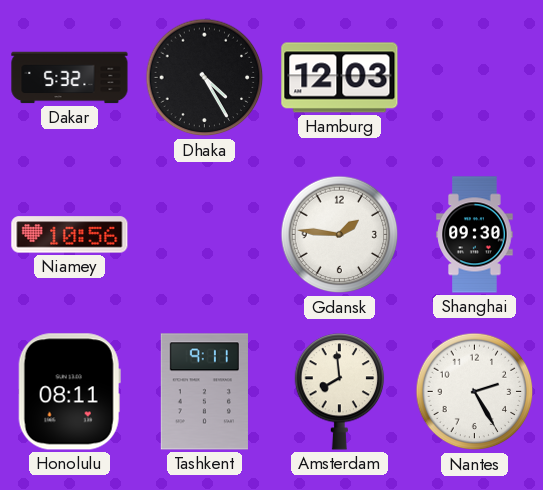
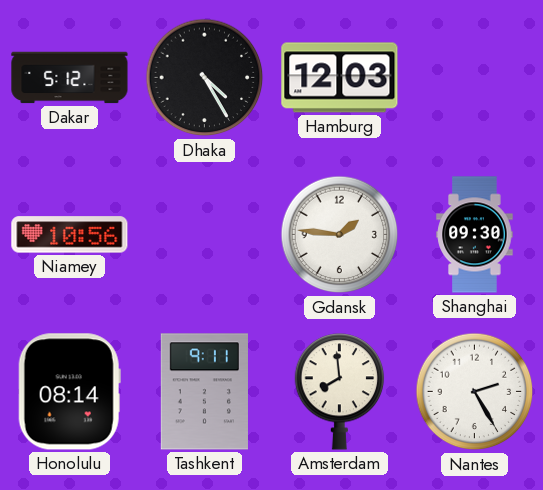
Dakar: 5:32 -> 5:12
Honolulu: 08:11 -> 08:14
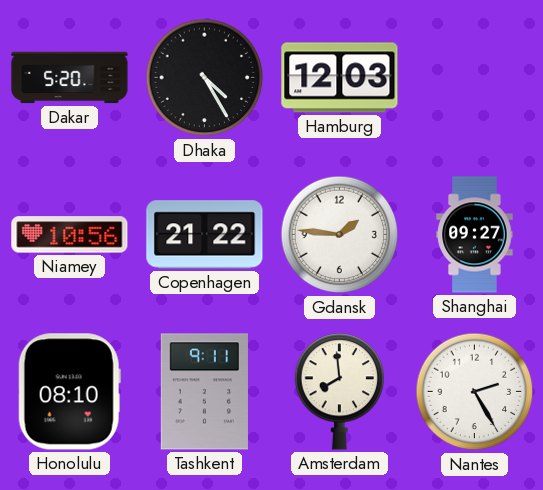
Dakar: 5:12 -> 5:20
Copenhagen: none -> 21:22
Shanghai: 09:30 -> 09:27
Honolulu: 08:14 -> 08:10
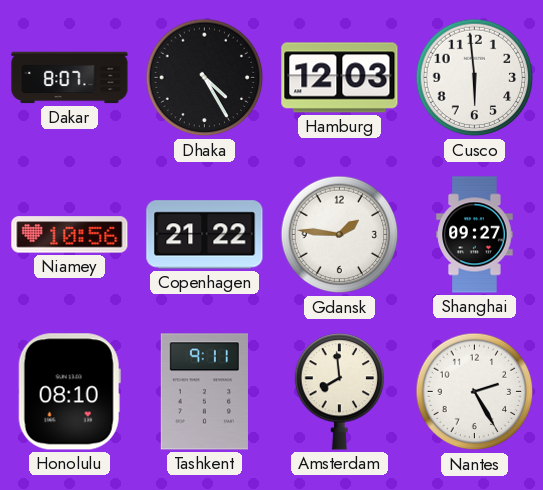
Dakar: 5:20 -> 8:07
Cusco: none -> 5:59
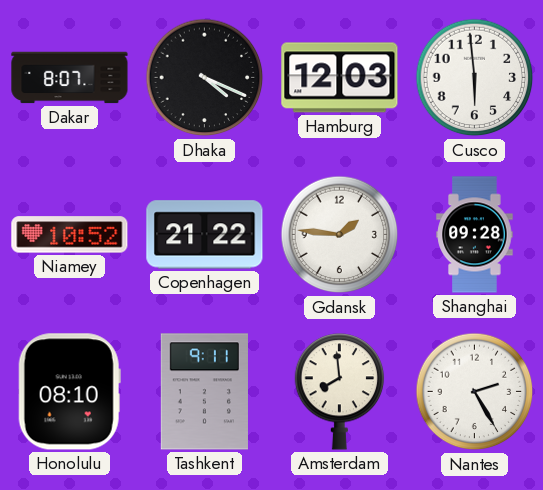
Dhaka: 4:25 -> 4:19
Niamey: 10:56 -> 10:52
Shanghai: 09:27 -> 09:28
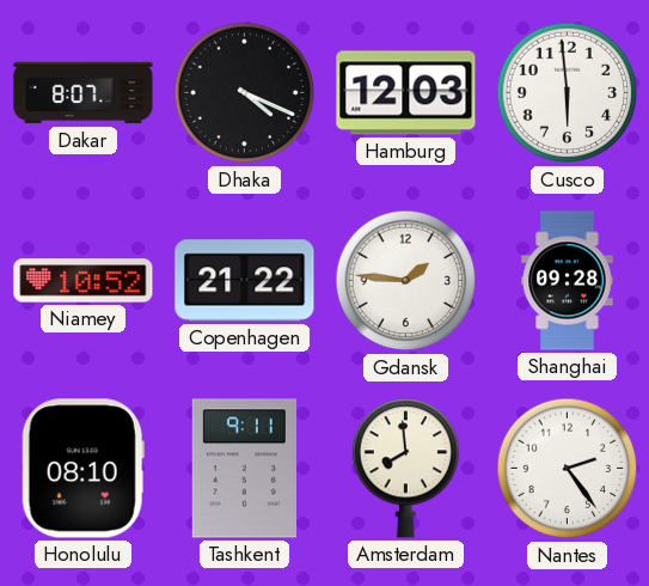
Nantes: 2:25 -> 2:24
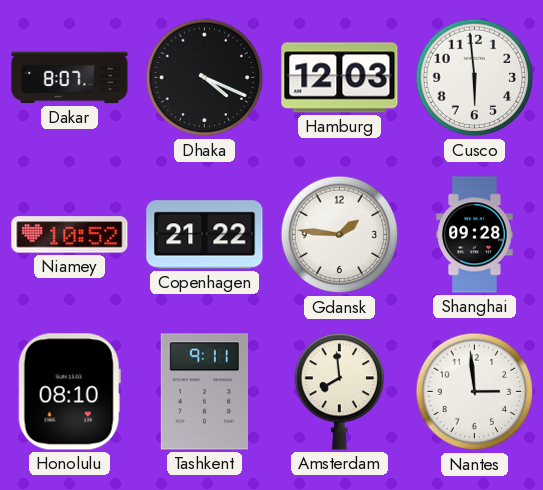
Nantes: 2:24 -> 2:59
